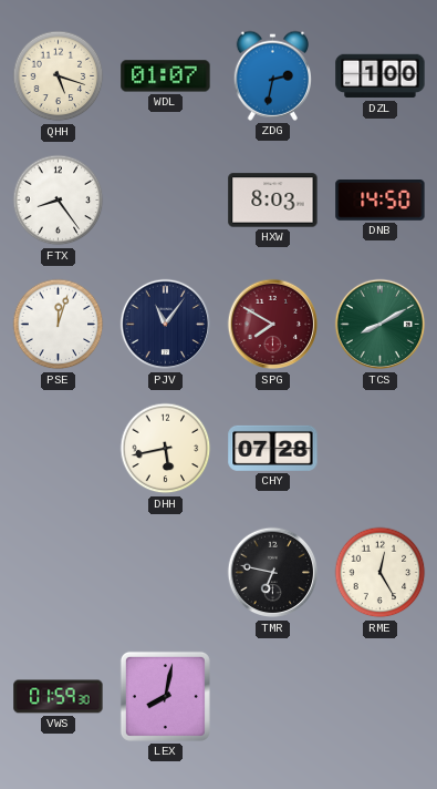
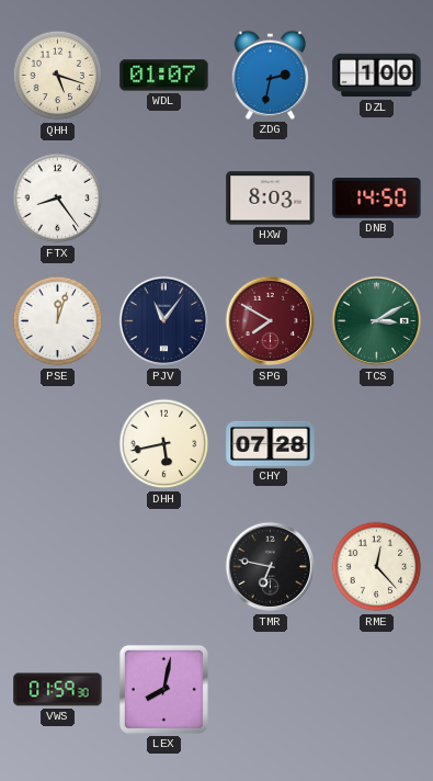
TCS: 8:10 -> 3:10
RME: 12:25 -> 12:23
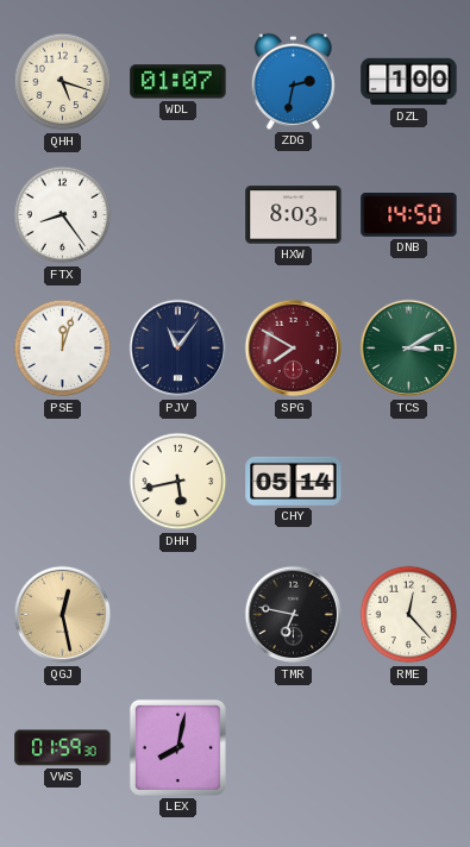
CHY: 07:28 -> 05:14
QGJ: none -> 12:28
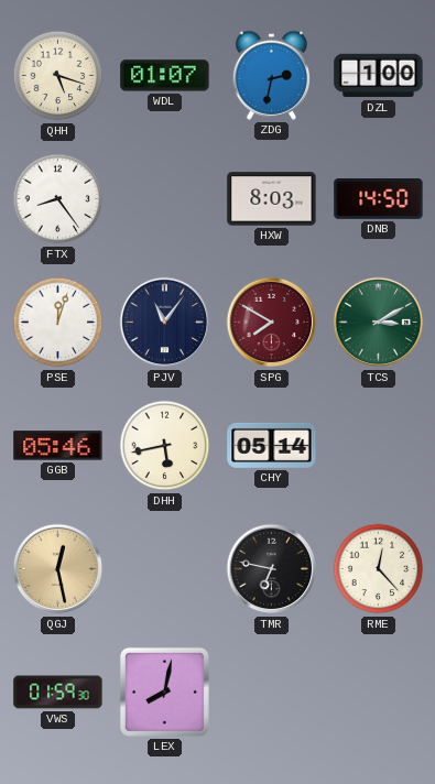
GGB: none -> 05:46
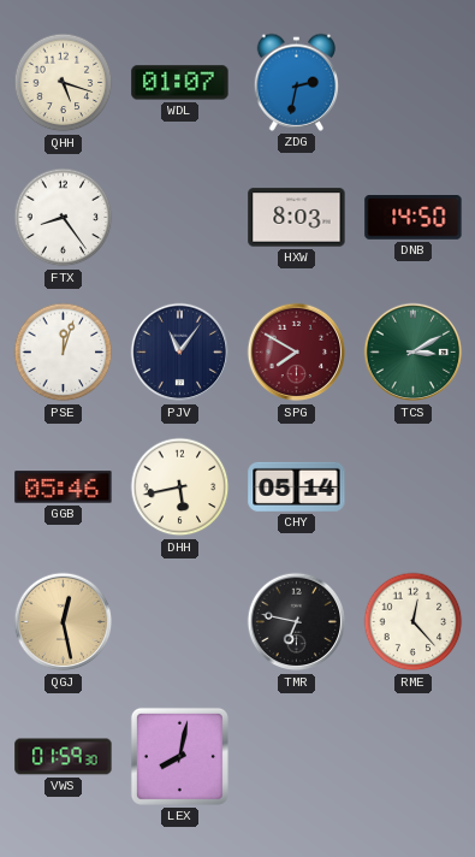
DZL: 1:00 -> none
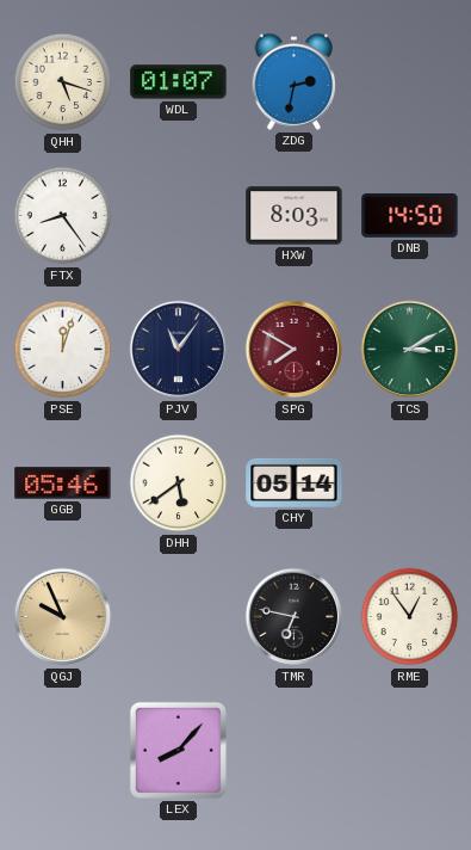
DHH: 5:43 -> 5:39
QGJ: 12:28 -> 9:56
RME: 12:23 -> 12:54
VWS: 01:59 -> none
LEX: 8:02 -> 8:07
